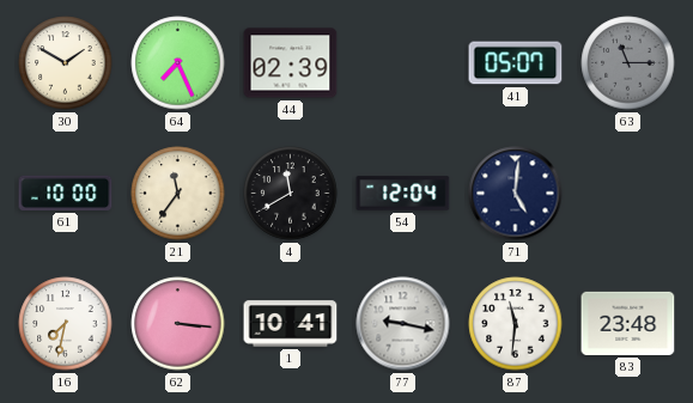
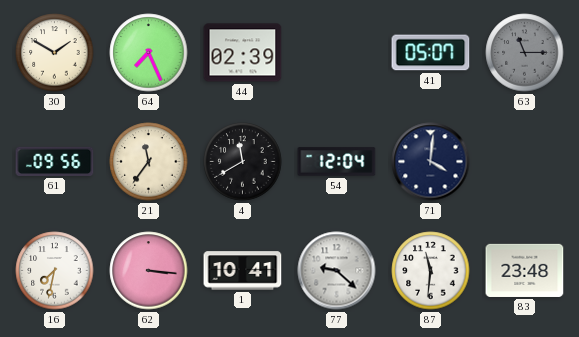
61: 10:00 -> 09:56
71: 5:01 -> 4:01
77: 9:17 -> 9:22
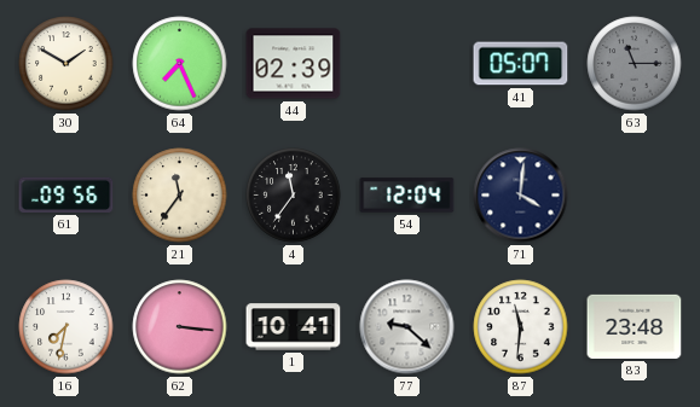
4: 11:40 -> 11:36
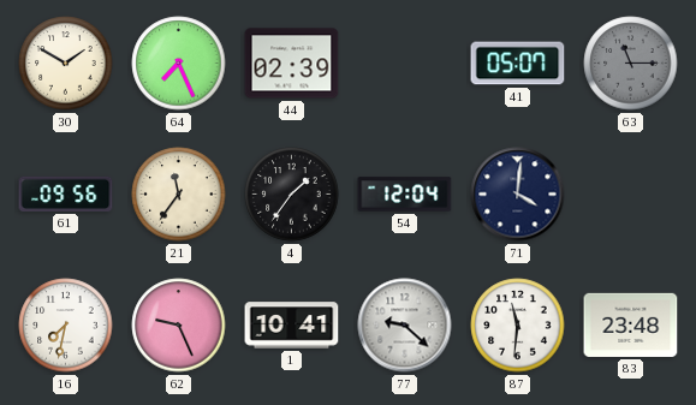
4: 11:36 -> 1:36
62: 3:16 -> 9:26
